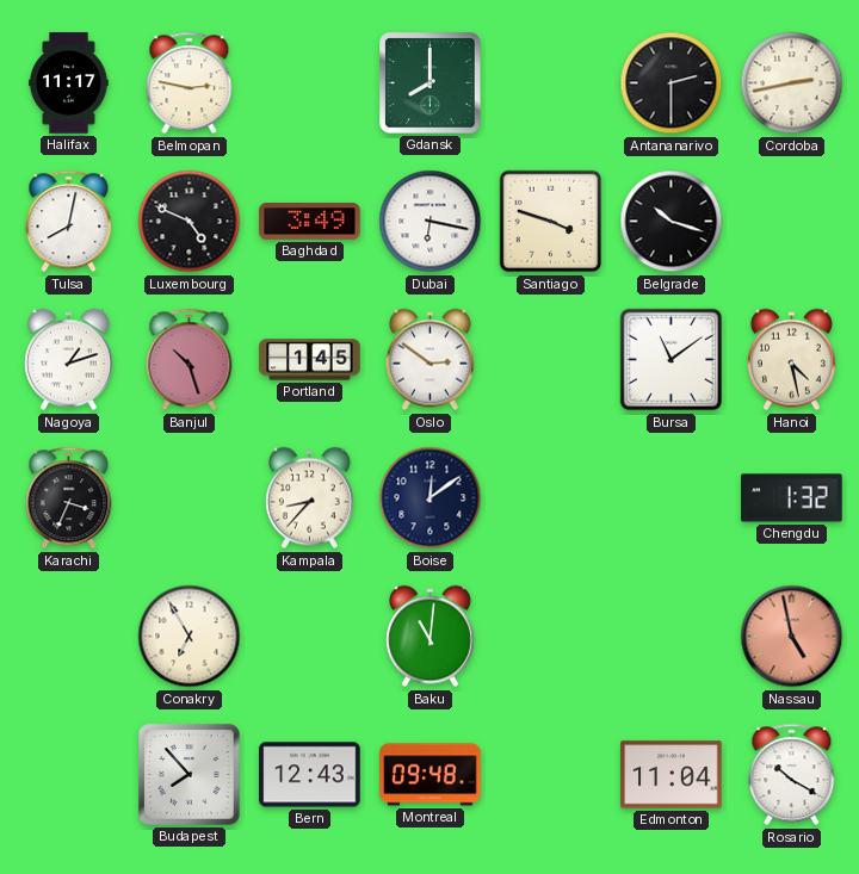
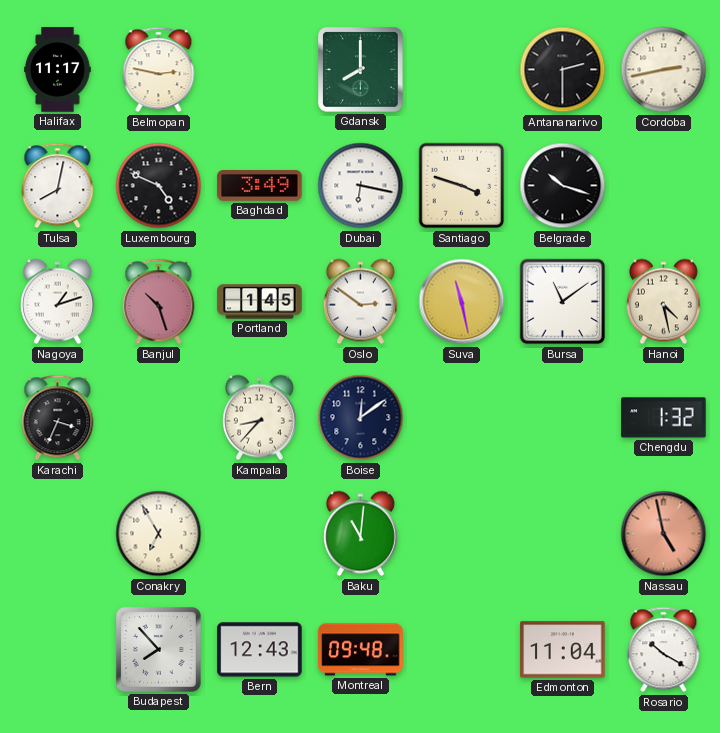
Suva: none -> 11:28
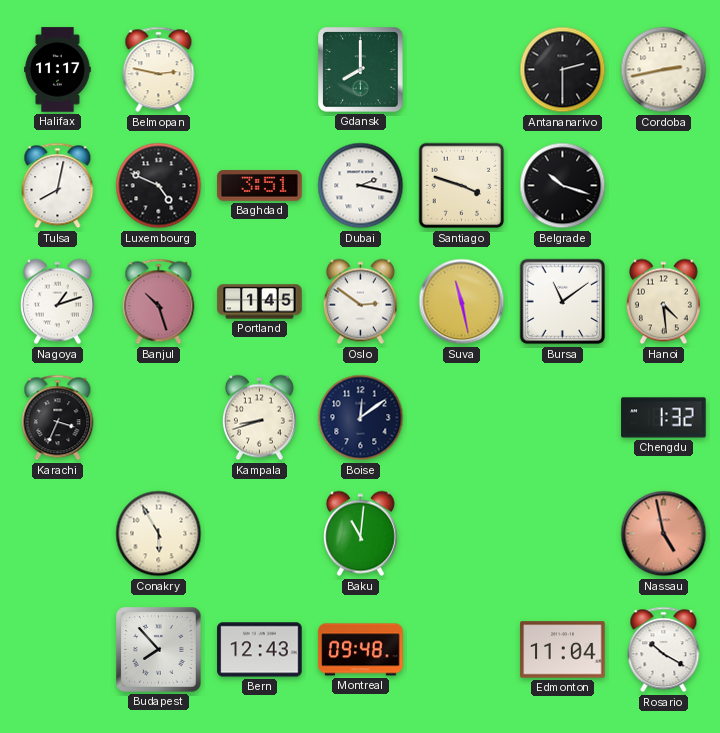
Baghdad: 3:49 -> 3:51
Dubai: 6:17 -> 2:17
Hanoi: 4:28 -> 4:29
Kampala: 8:37 -> 8:42
Conakry: 6:55 -> 5:55
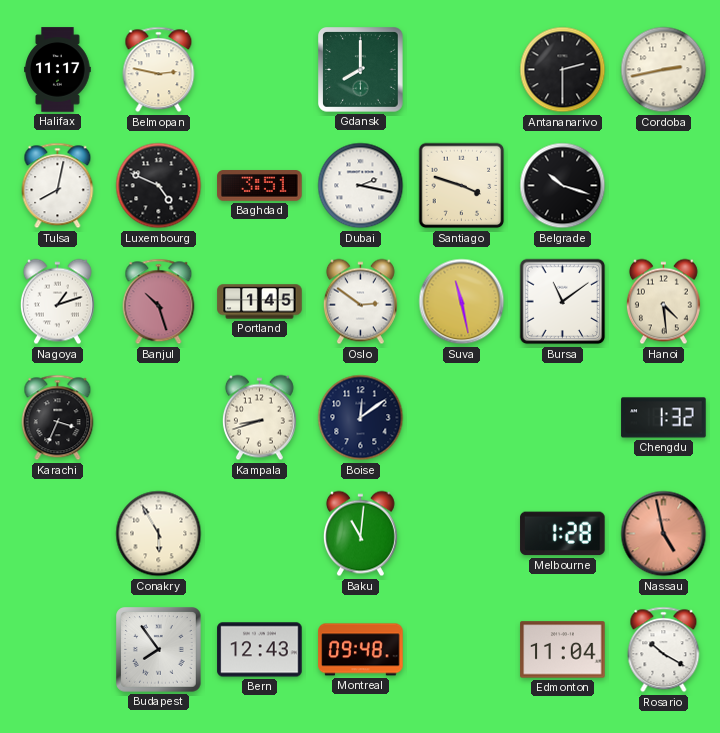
Melbourne: none -> 1:28
Budapest: 7:53 -> 7:54
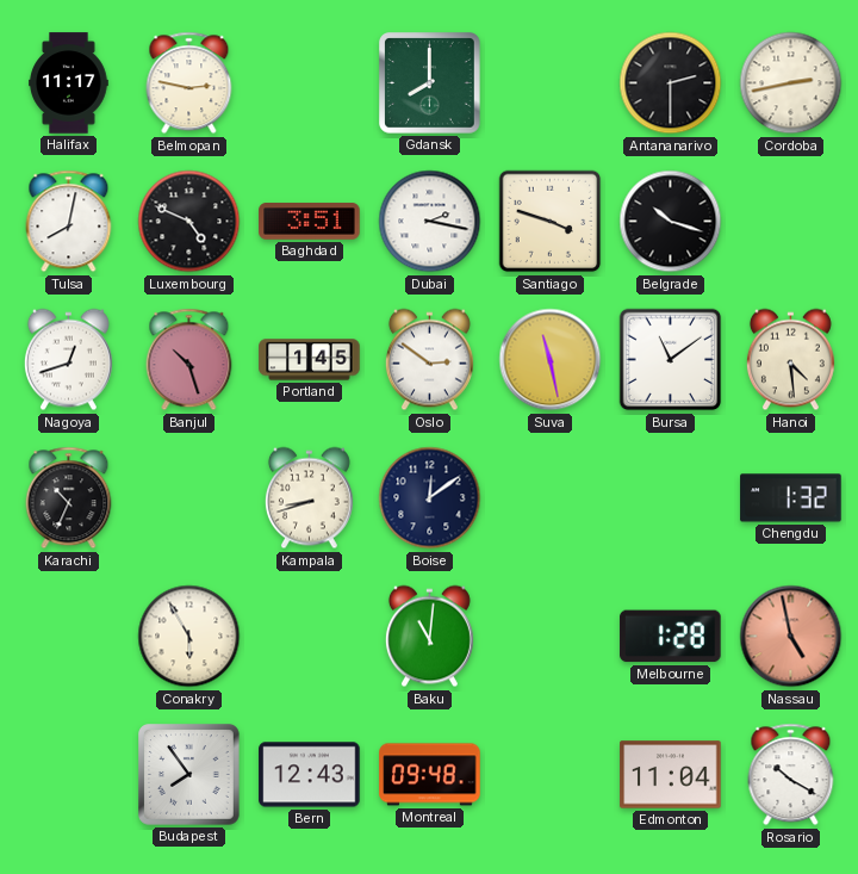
Nagoya: 1:12 -> 12:42
Karachi: 3:34 -> 10:34
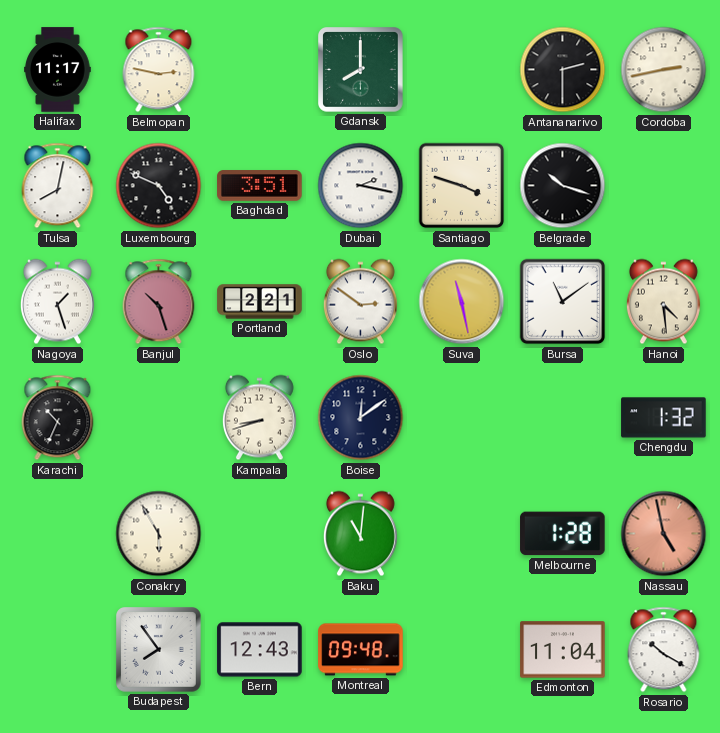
Nagoya: 12:42 -> 1:27
Portland: 1:45 -> 2:21
